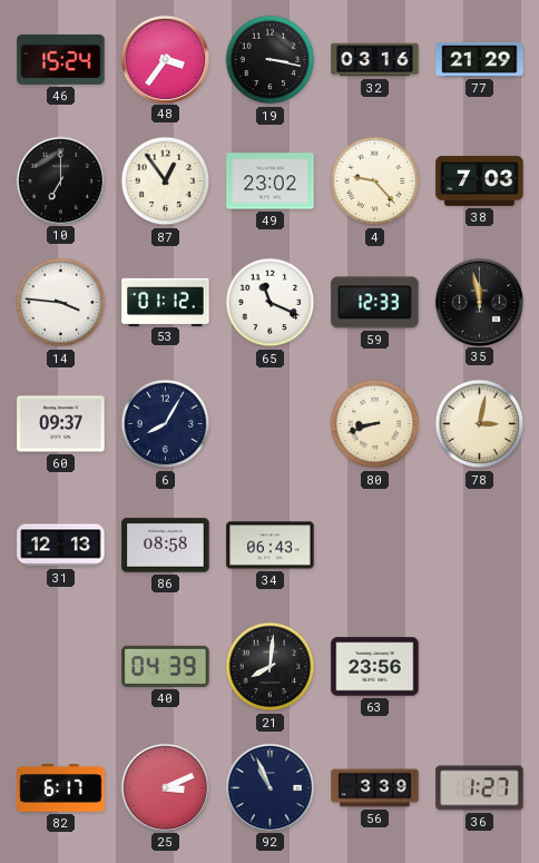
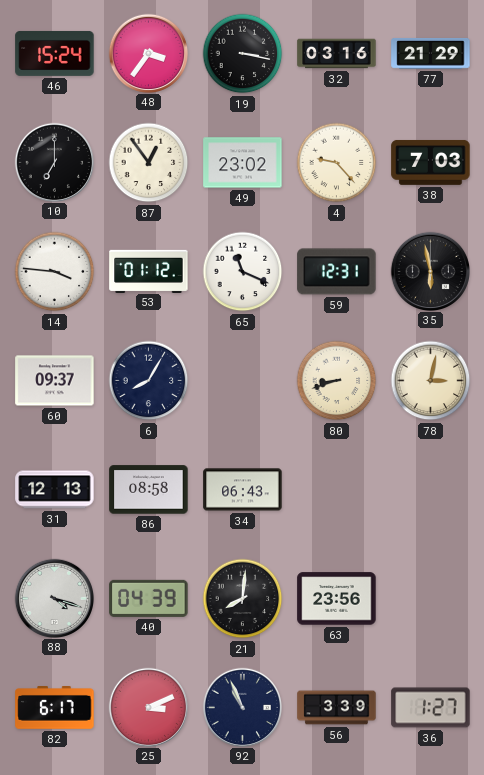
59: 12:33 -> 12:31
35: 11:58 -> 5:58
88: none -> 4:18
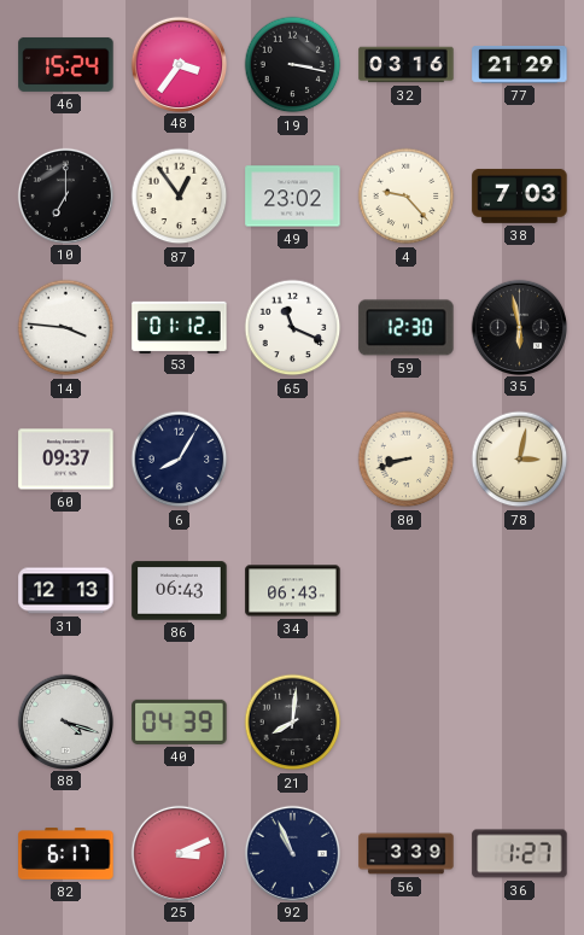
59: 12:31 -> 12:30
86: 08:58 -> 06:43
63: 23:56 -> none
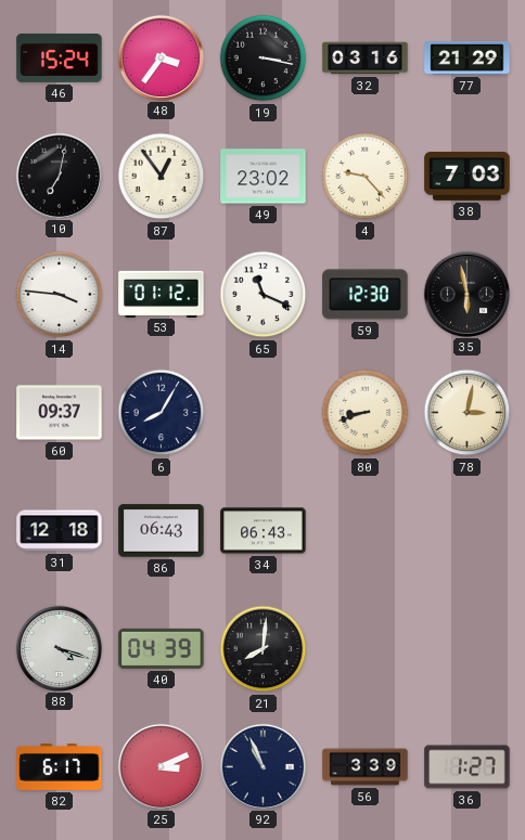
10: 7:00 -> 7:02
31: 12:13 -> 12:18
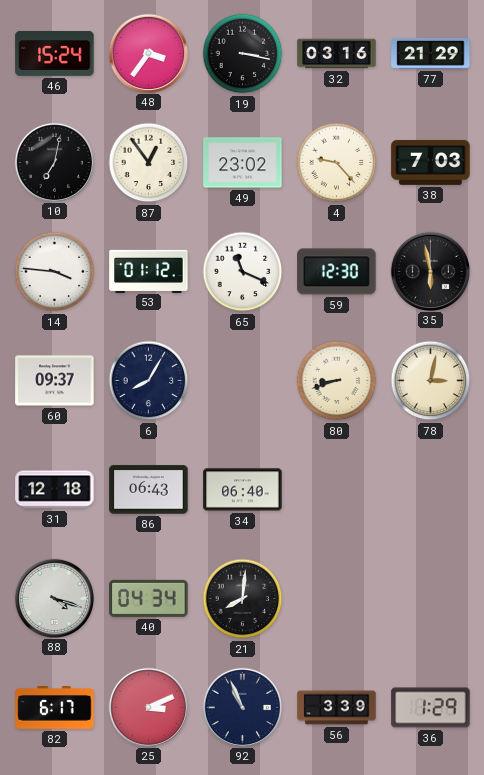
34: 06:43 -> 06:40
40: 04:39 -> 04:34
36: 1:27 -> 1:29
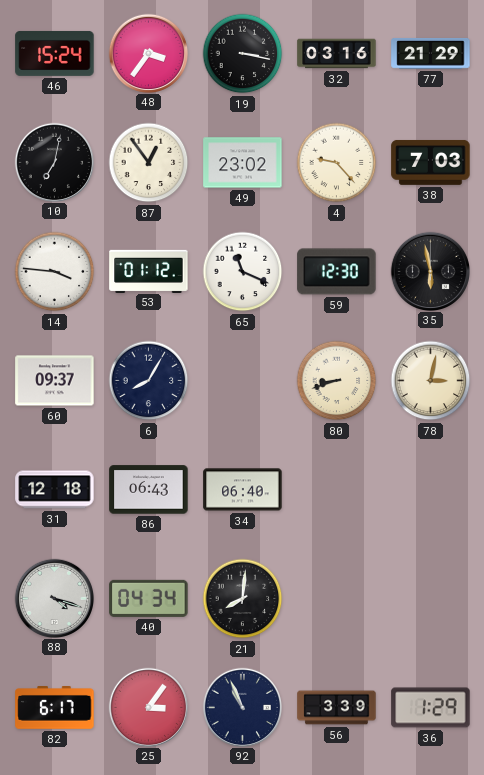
25: 3:11 -> 3:06
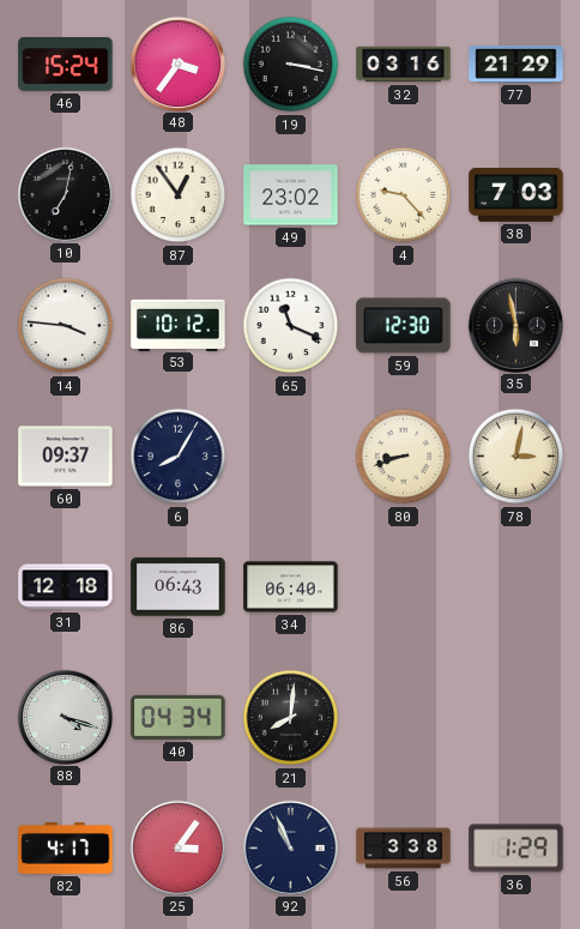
53: 01:12 -> 10:12
82: 6:17 -> 4:17
56: 3:39 -> 3:38
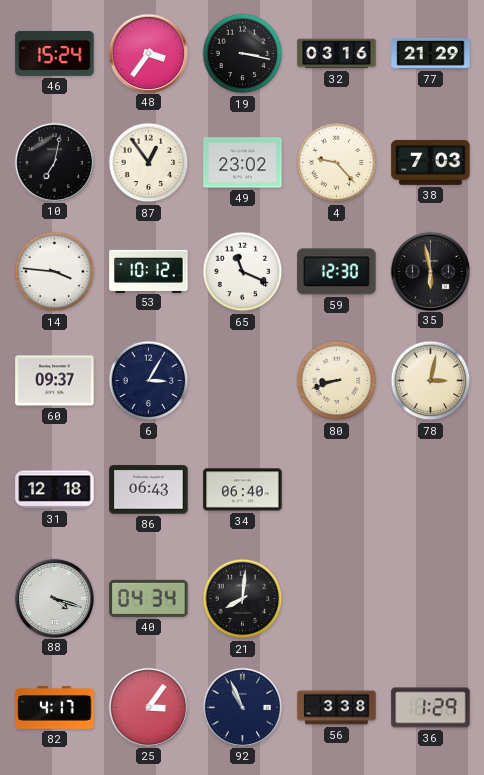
6: 8:05 -> 3:05
